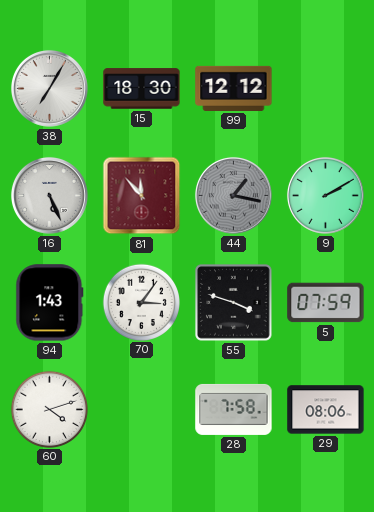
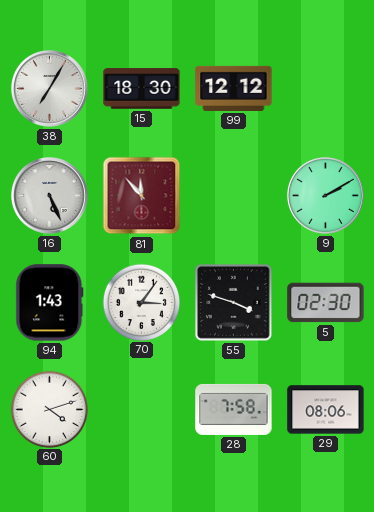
44: 1:17 -> none
5: 07:59 -> 02:30
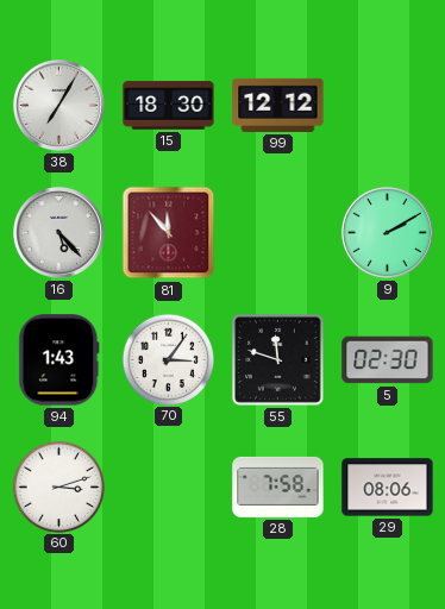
16: 5:26 -> 5:23
55: 3:48 -> 11:48
60: 4:12 -> 3:12
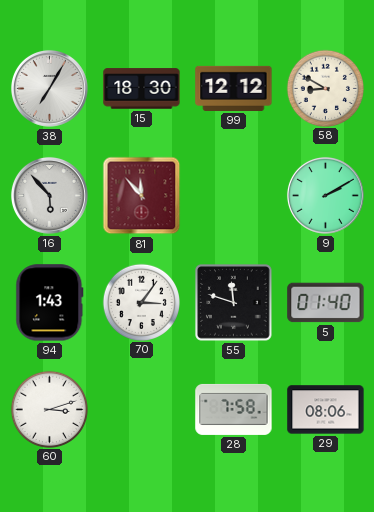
58: none -> 8:50
16: 5:23 -> 5:53
5: 02:30 -> 01:40
